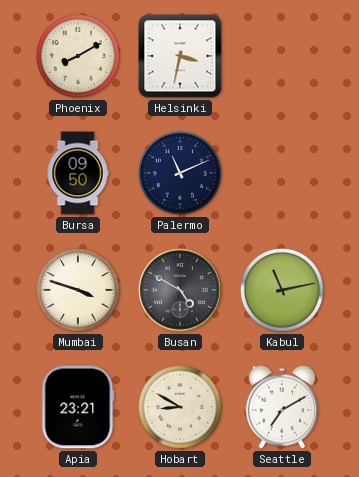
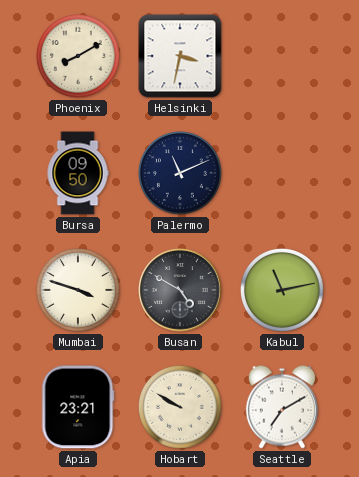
Hobart: 8:50 -> 9:50
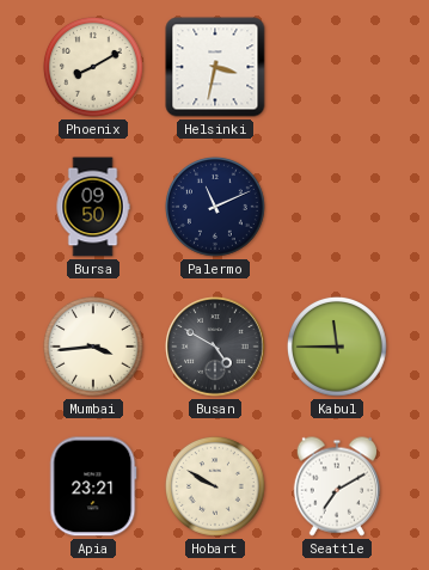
Mumbai: 3:48 -> 3:44
Kabul: 11:13 -> 11:45
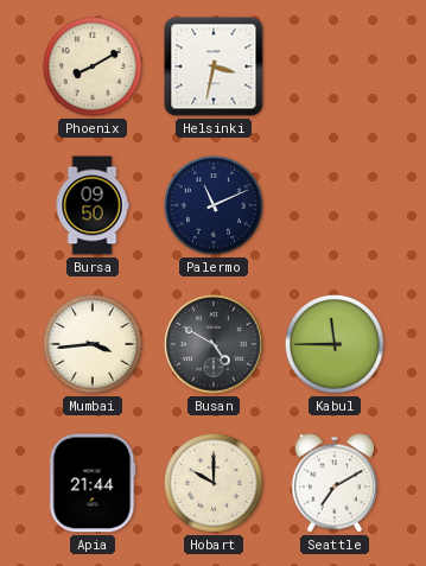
Apia: 23:21 -> 21:44
Hobart: 9:50 -> 10:00
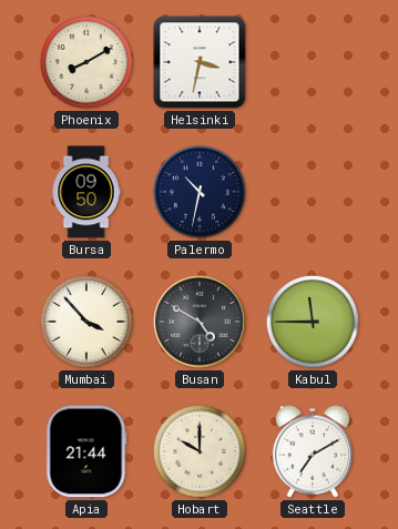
Palermo: 11:11 -> 10:32
Mumbai: 3:44 -> 3:53
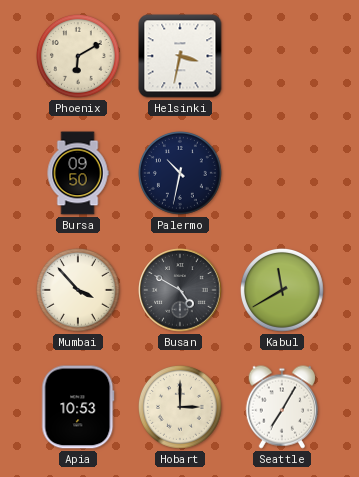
Phoenix: 8:10 -> 6:10
Kabul: 11:45 -> 11:40
Apia: 21:44 -> 10:53
Hobart: 10:00 -> 3:00
Seattle: 7:10 -> 7:05
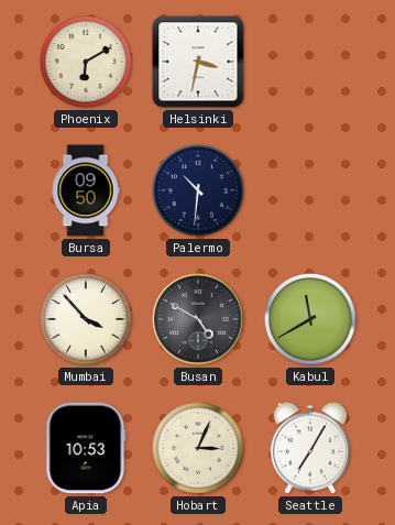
Palermo: 10:32 -> 10:31
Hobart: 3:00 -> 3:04
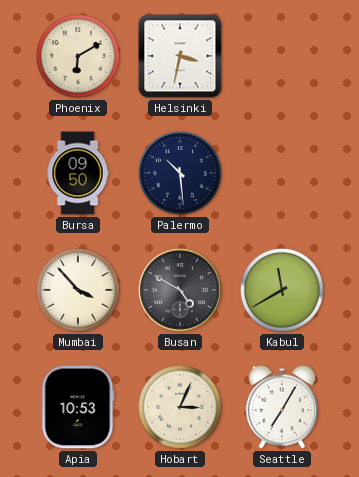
Palermo: 10:31 -> 10:29
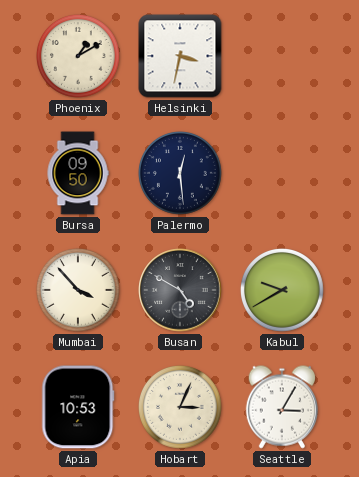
Phoenix: 6:10 -> 1:10
Palermo: 10:29 -> 12:29
Kabul: 11:40 -> 9:40
Seattle: 7:05 -> 3:05
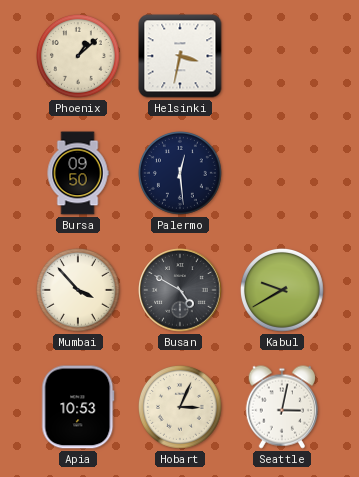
Phoenix: 1:10 -> 1:08
Seattle: 3:05 -> 3:02
